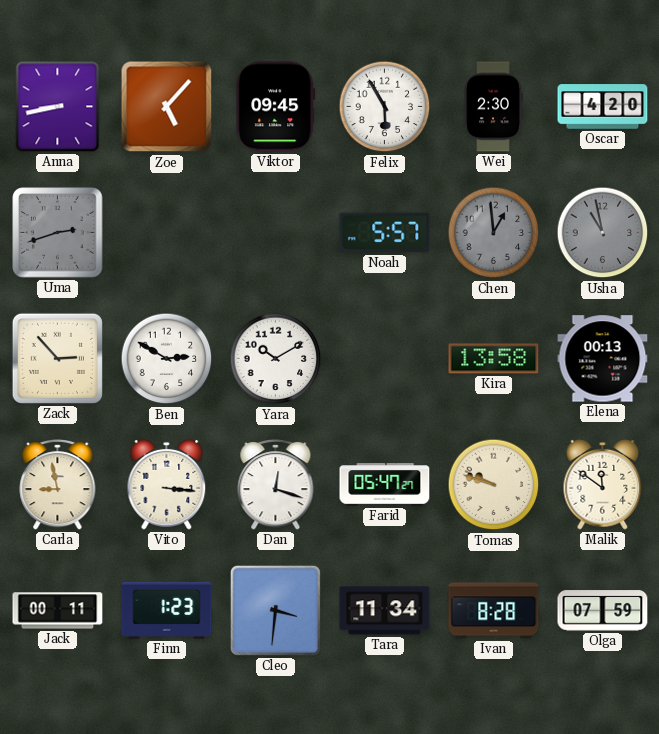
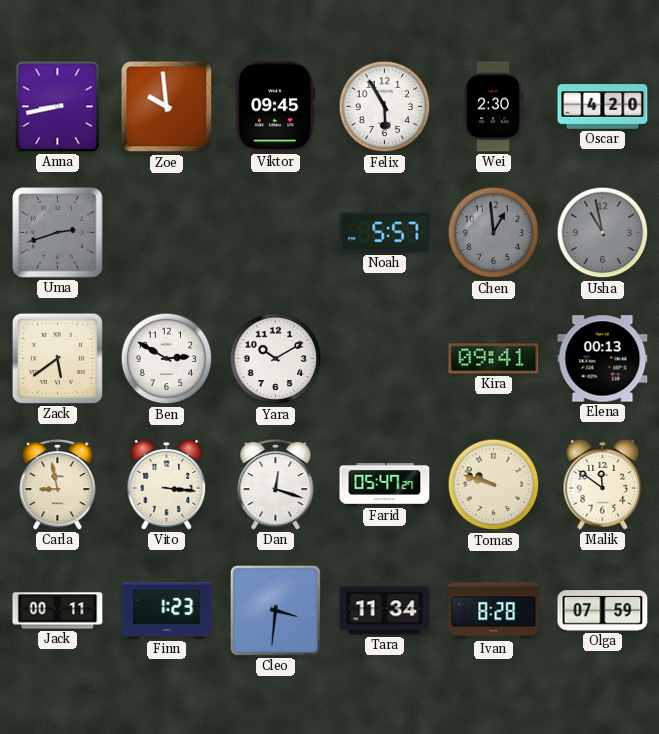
Zoe: 5:07 -> 9:59
Zack: 2:53 -> 5:39
Kira: 13:58 -> 09:41
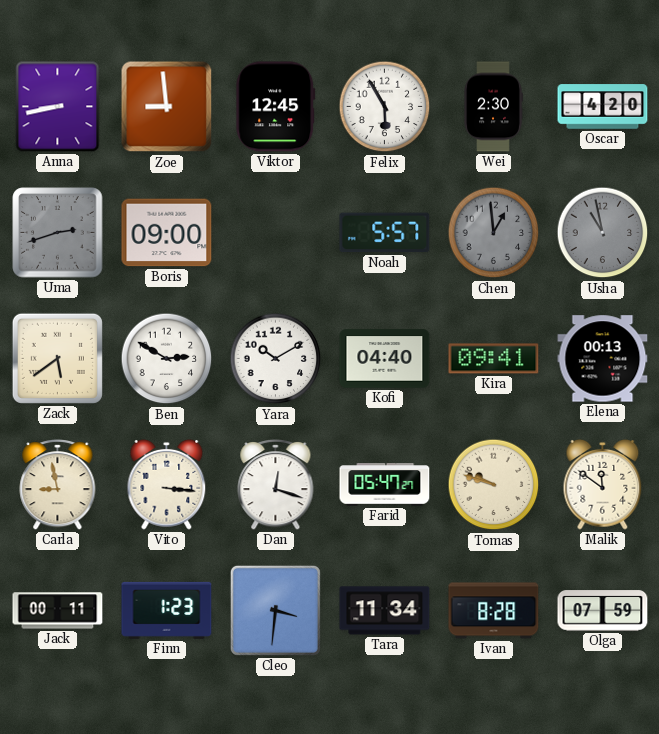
Zoe: 9:59 -> 8:59
Viktor: 09:45 -> 12:45
Boris: none -> 09:00
Kofi: none -> 04:40
